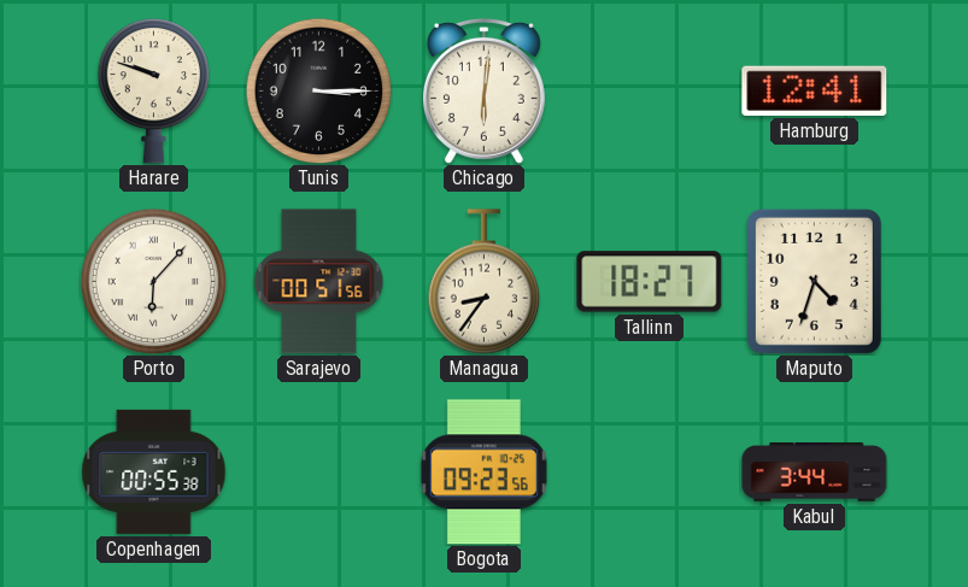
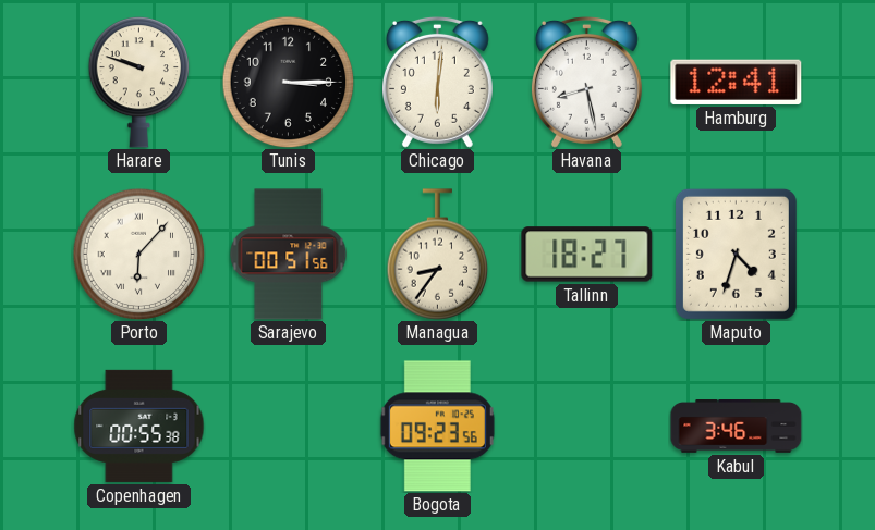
Havana: none -> 8:28
Kabul: 3:44 -> 3:46
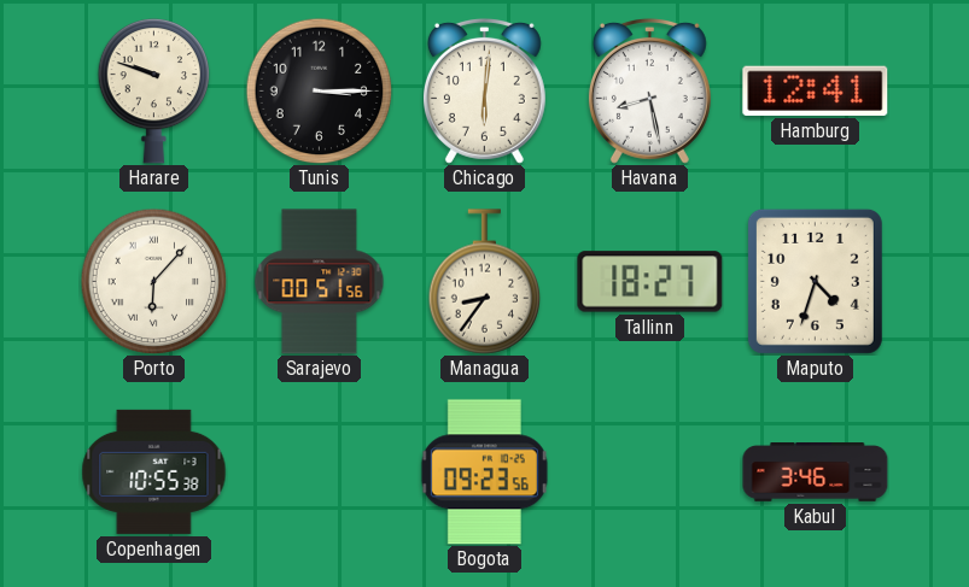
Copenhagen: 00:55 -> 10:55
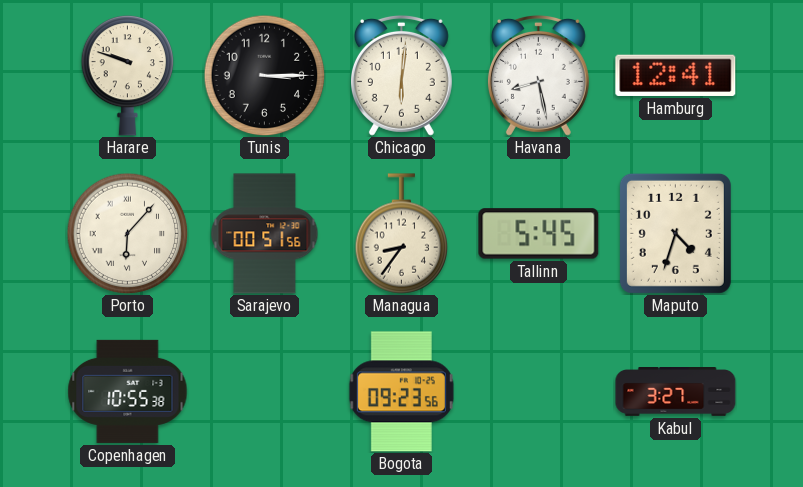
Tallinn: 18:27 -> 5:45
Kabul: 3:46 -> 3:27
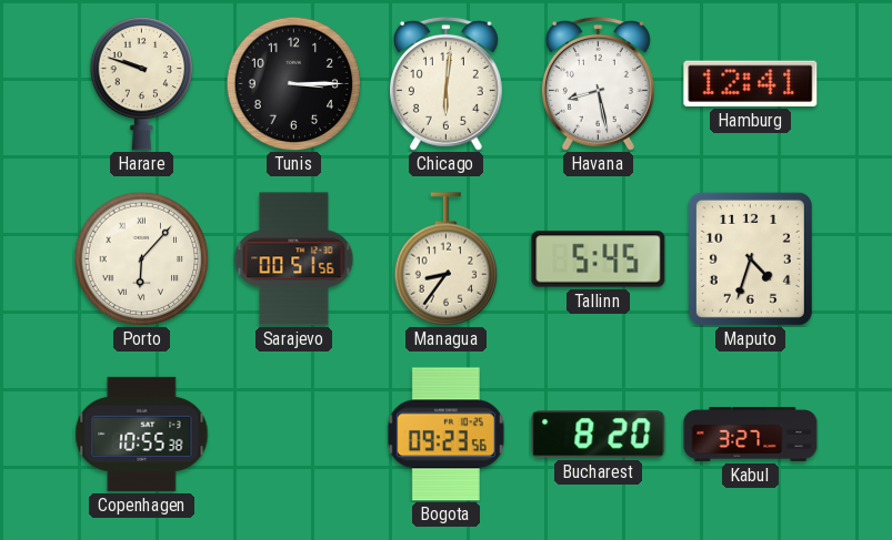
Bucharest: none -> 8:20
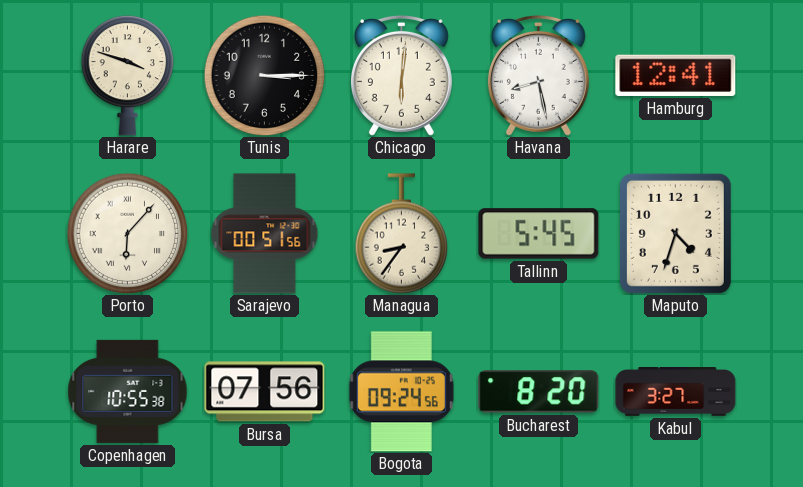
Harare: 9:48 -> 3:48
Bursa: none -> 07:56
Bogota: 09:23 -> 09:24
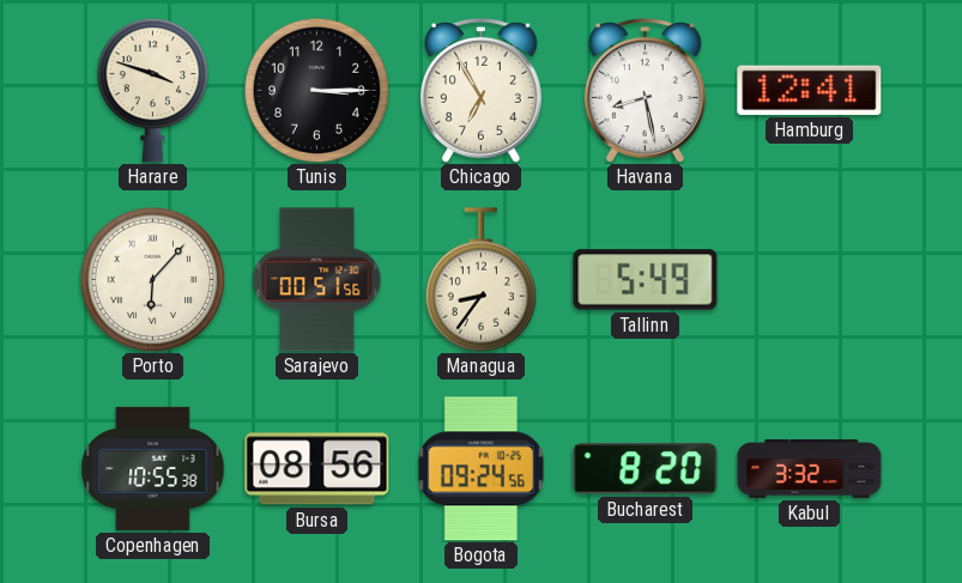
Chicago: 6:01 -> 6:55
Tallinn: 5:45 -> 5:49
Maputo: 4:33 -> none
Bursa: 07:56 -> 08:56
Kabul: 3:27 -> 3:32
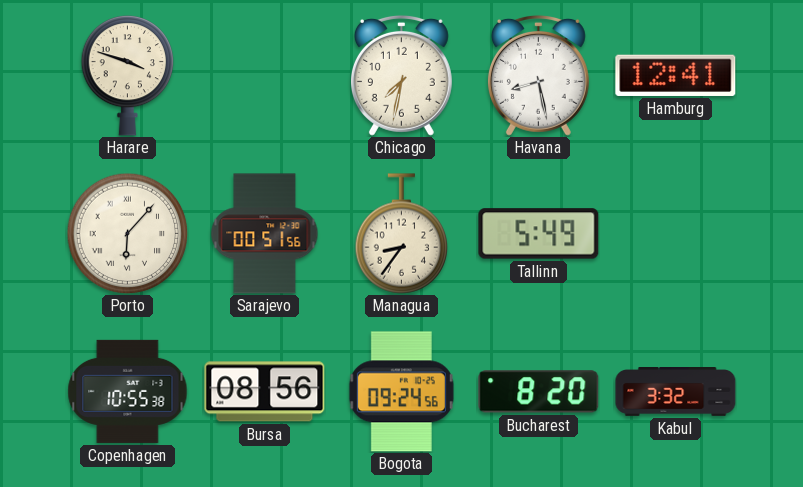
Tunis: 3:15 -> none
Chicago: 6:55 -> 7:32
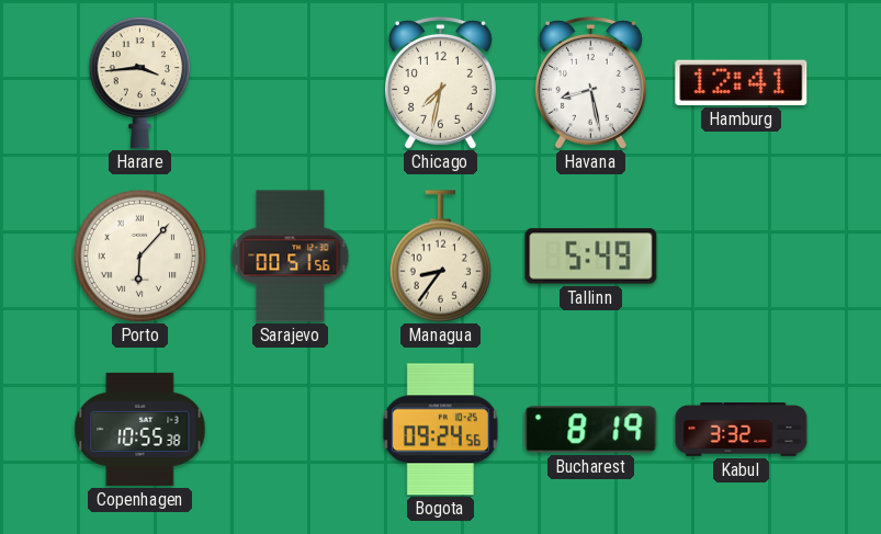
Harare: 3:48 -> 3:44
Bursa: 08:56 -> none
Bucharest: 8:20 -> 8:19
